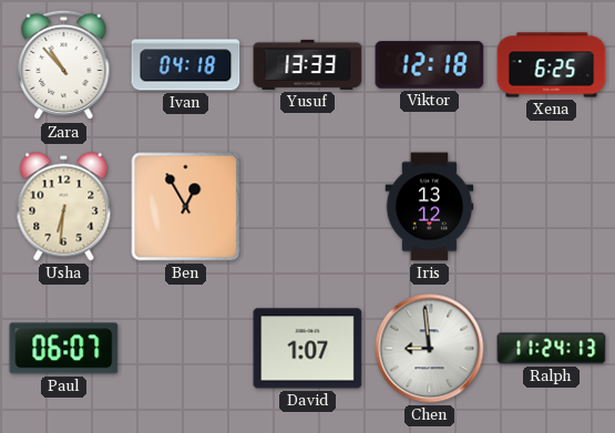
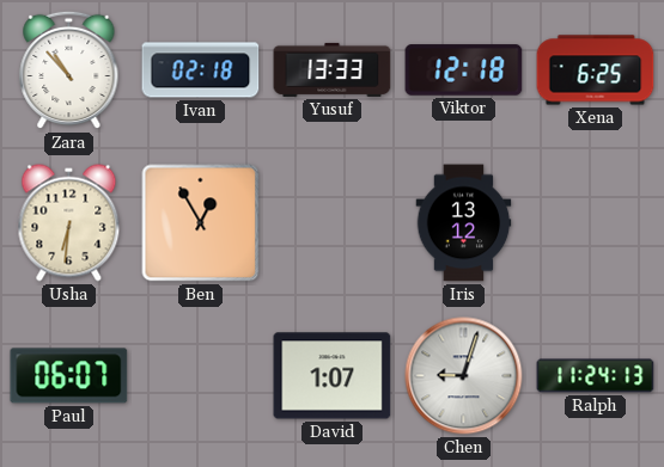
Ivan: 04:18 -> 02:18
Chen: 8:59 -> 9:03
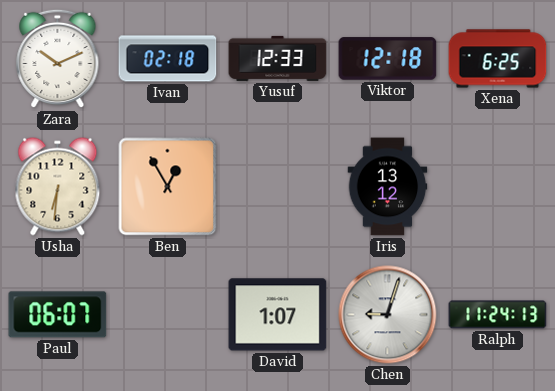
Zara: 10:53 -> 10:11
Yusuf: 13:33 -> 12:33
